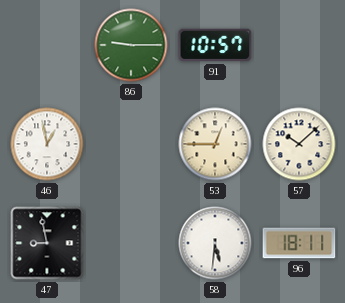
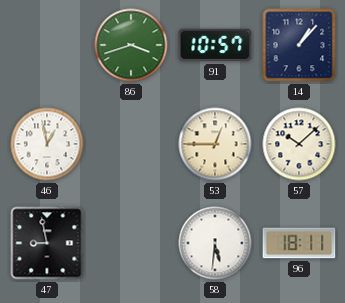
86: 9:15 -> 3:42
14: none -> 1:07
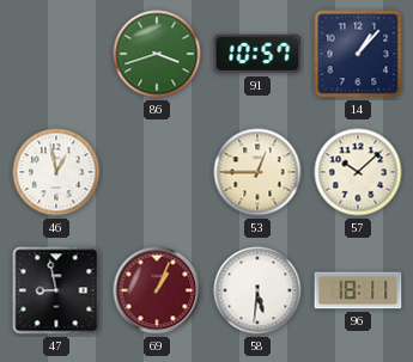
69: none -> 1:04
